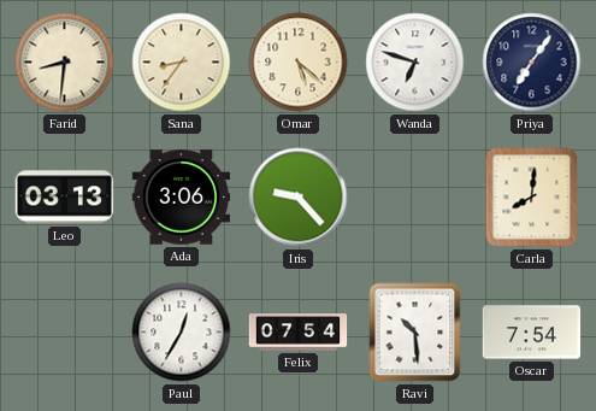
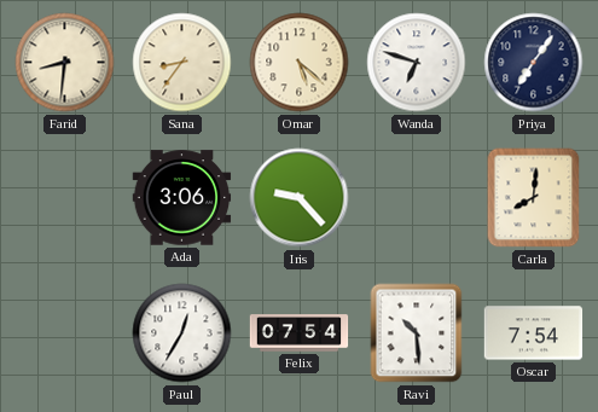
Leo: 03:13 -> none
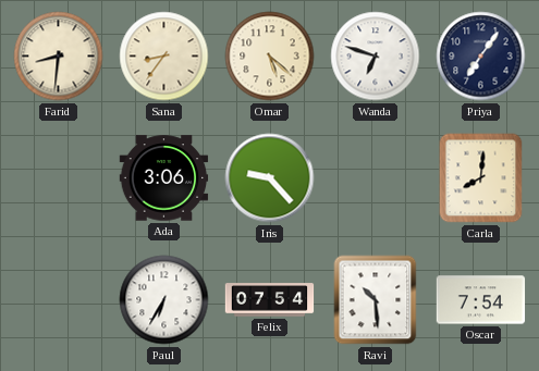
Paul: 12:35 -> 6:35
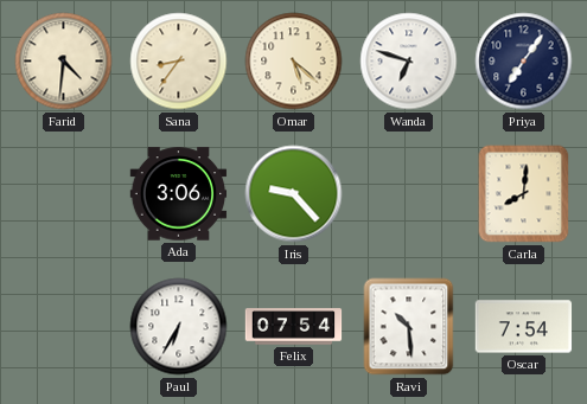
Farid: 8:31 -> 4:31
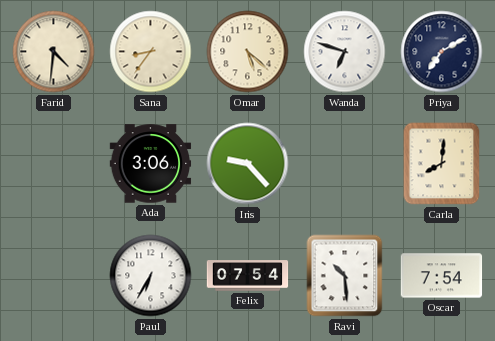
Priya: 7:06 -> 7:10
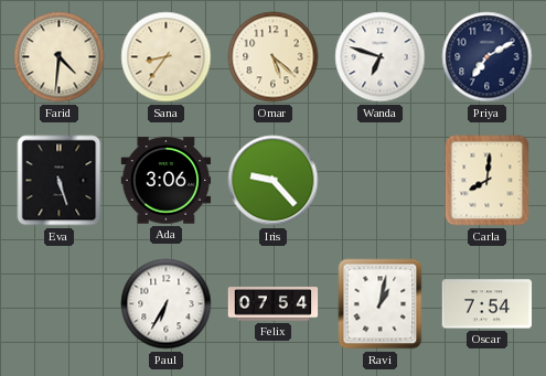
Eva: none -> 5:27
Ravi: 10:29 -> 1:02
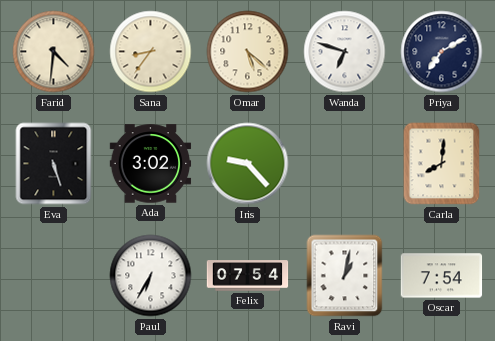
Ada: 3:06 -> 3:02
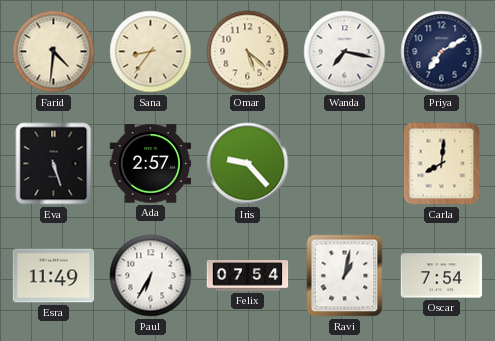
Wanda: 6:48 -> 7:17
Ada: 3:02 -> 2:57
Esra: none -> 11:49
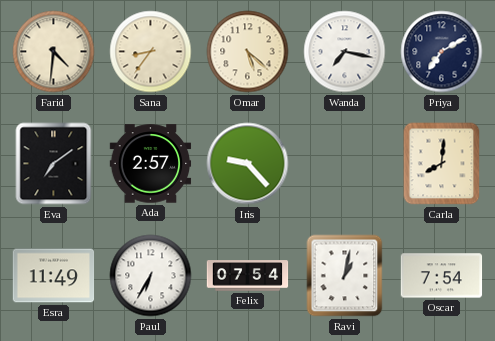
Eva: 5:27 -> 7:09
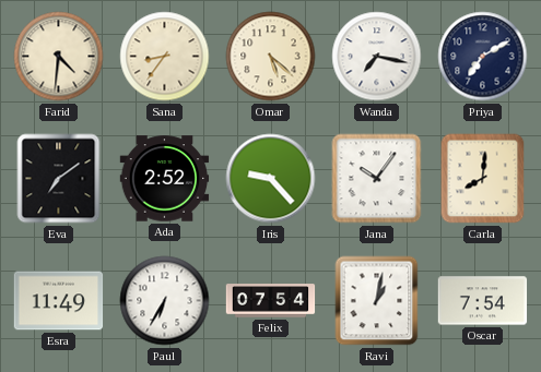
Ada: 2:57 -> 2:52
Jana: none -> 10:06
